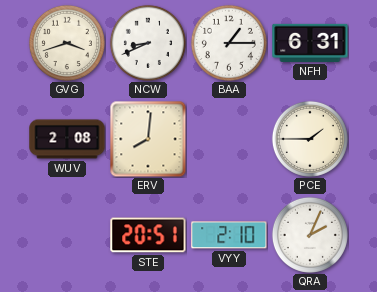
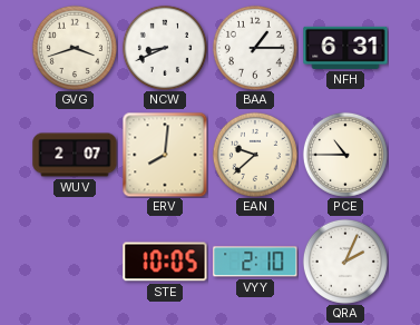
WUV: 2:08 -> 2:07
EAN: none -> 9:38
PCE: 1:45 -> 10:45
STE: 20:51 -> 10:05
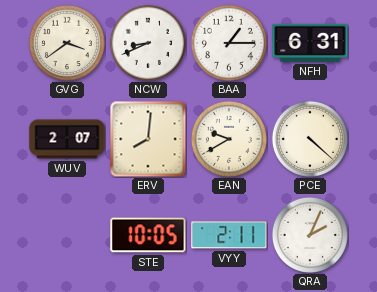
GVG: 3:42 -> 3:39
EAN: 9:38 -> 9:40
PCE: 10:45 -> 4:22
VYY: 2:10 -> 2:11
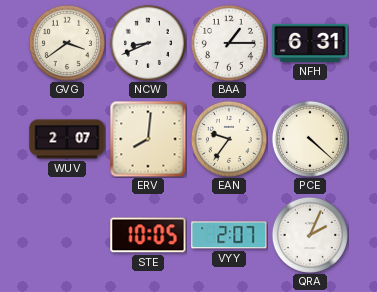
EAN: 9:40 -> 9:36
VYY: 2:11 -> 2:07
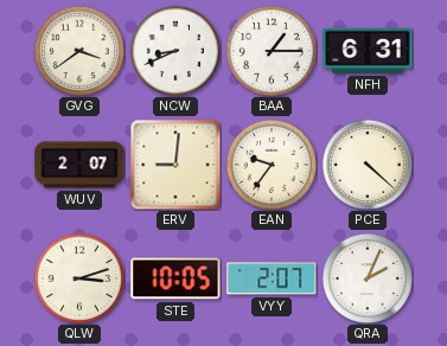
ERV: 8:01 -> 9:01
QLW: none -> 3:12
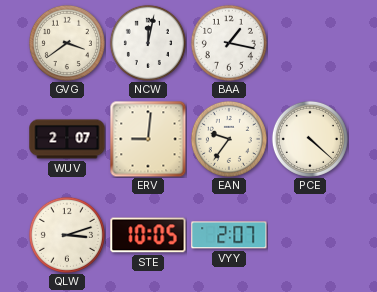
NCW: 8:41 -> 12:02
BAA: 1:15 -> 1:17
NFH: 6:31 -> none
QRA: 2:04 -> none
